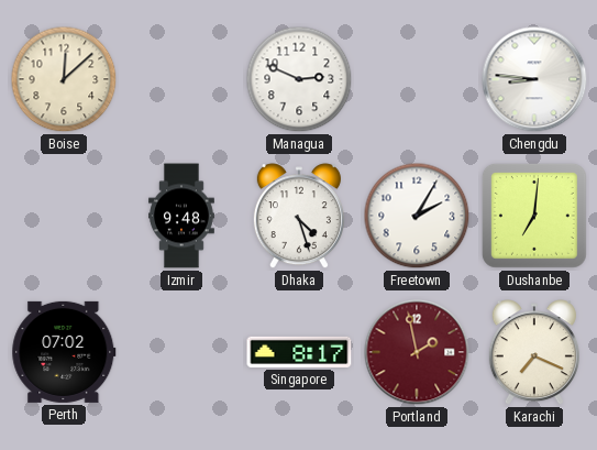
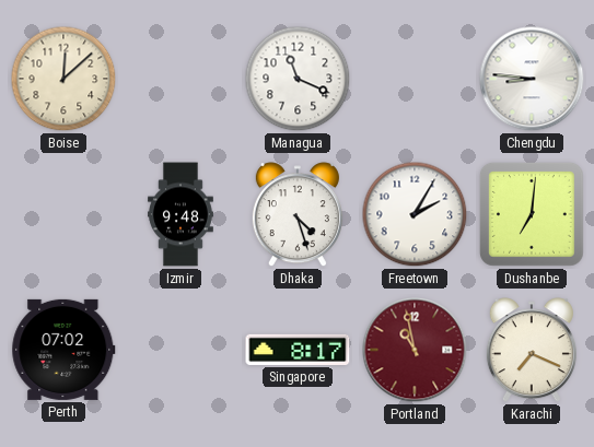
Managua: 2:49 -> 11:19
Portland: 1:58 -> 10:58
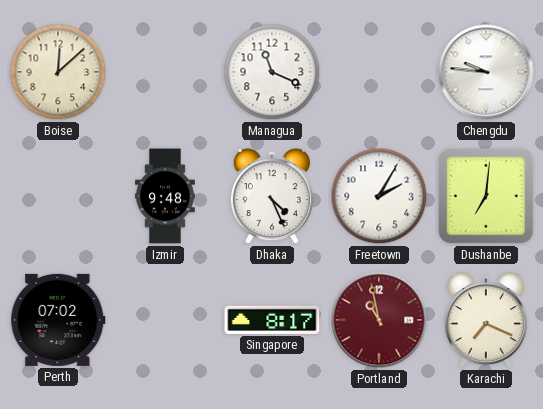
Chengdu: 8:46 -> 9:46
Dhaka: 4:27 -> 4:26
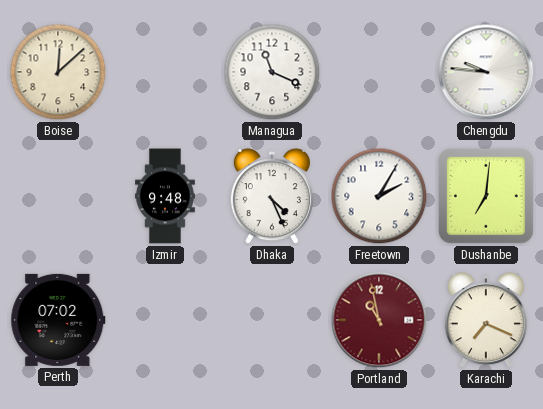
Singapore: 8:17 -> none
